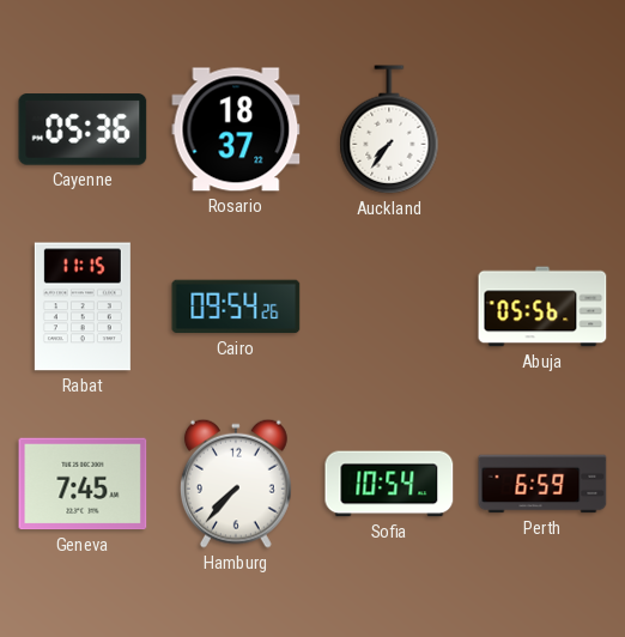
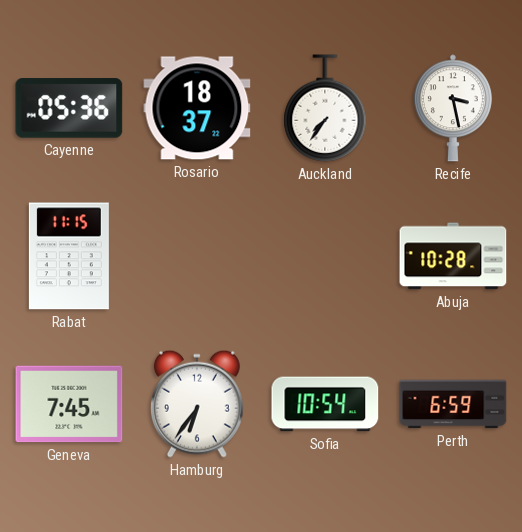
Recife: none -> 3:28
Cairo: 09:54 -> none
Abuja: 05:56 -> 10:28
Hamburg: 7:37 -> 6:36
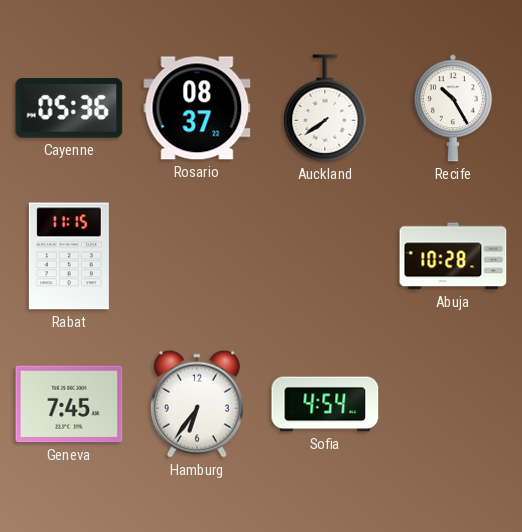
Rosario: 18:37 -> 08:37
Auckland: 7:36 -> 7:39
Recife: 3:28 -> 10:25
Sofia: 10:54 -> 4:54
Perth: 6:59 -> none
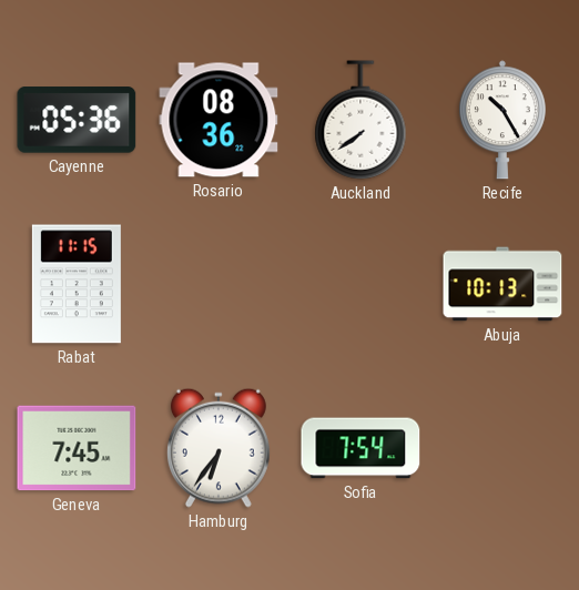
Rosario: 08:37 -> 08:36
Abuja: 10:28 -> 10:13
Sofia: 4:54 -> 7:54
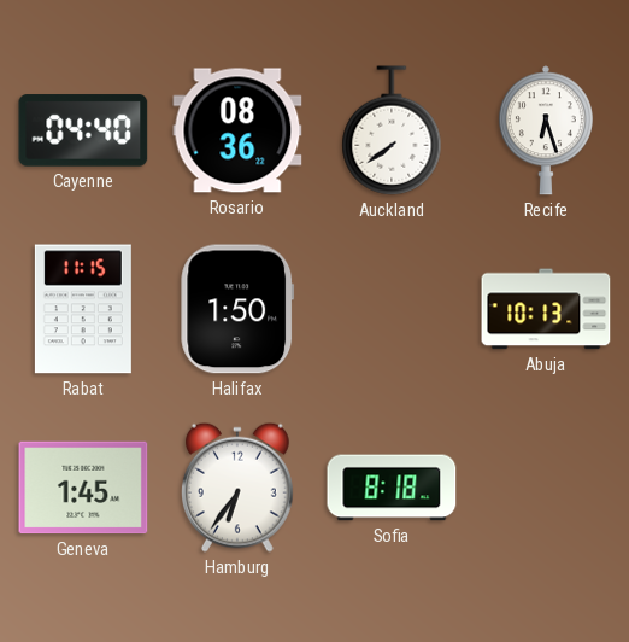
Cayenne: 05:36 -> 04:40
Recife: 10:25 -> 6:27
Halifax: none -> 1:50
Geneva: 7:45 -> 1:45
Sofia: 7:54 -> 8:18
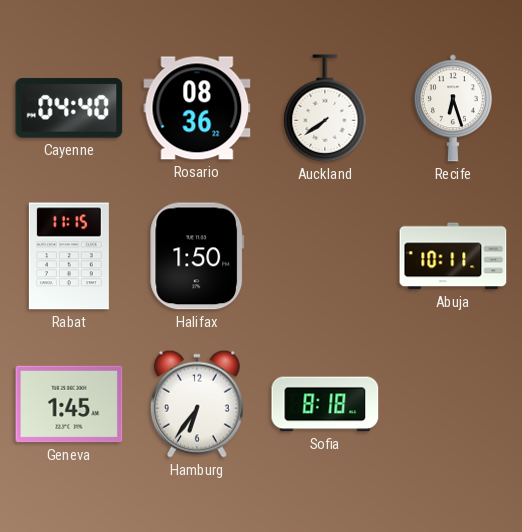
Abuja: 10:13 -> 10:11
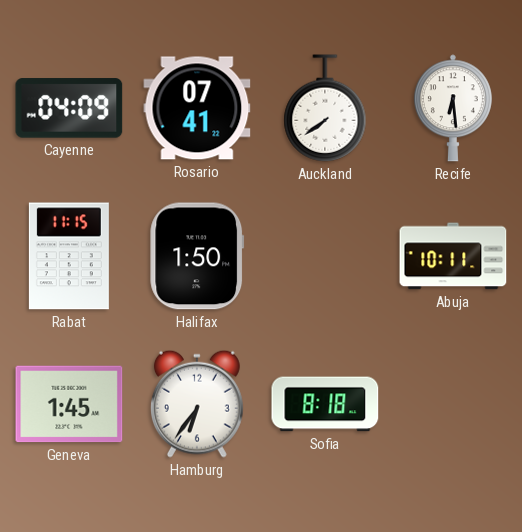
Cayenne: 04:40 -> 04:09
Rosario: 08:36 -> 07:41
Recife: 6:27 -> 6:29
